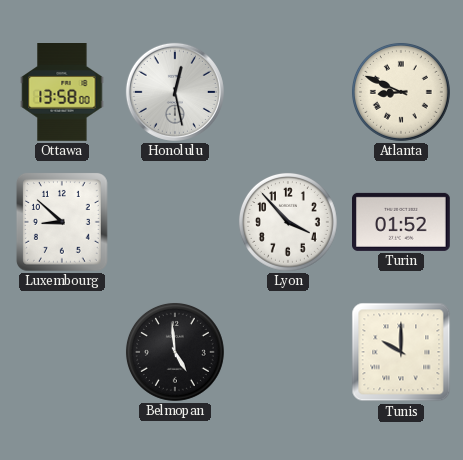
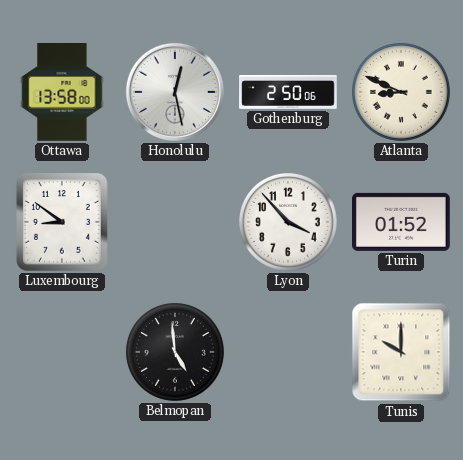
Gothenburg: none -> 2:50
Luxembourg: 8:52 -> 8:51
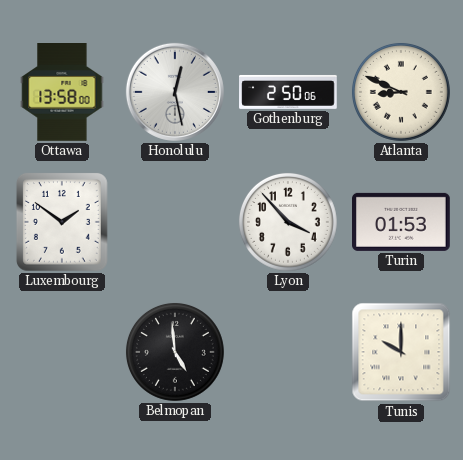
Luxembourg: 8:51 -> 1:51
Turin: 01:52 -> 01:53
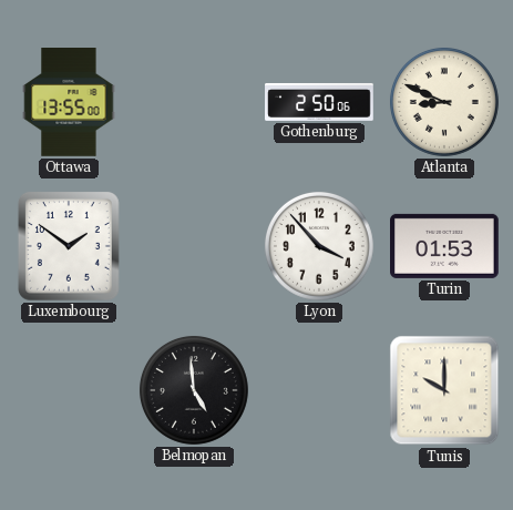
Ottawa: 13:58 -> 13:55
Honolulu: 12:28 -> none
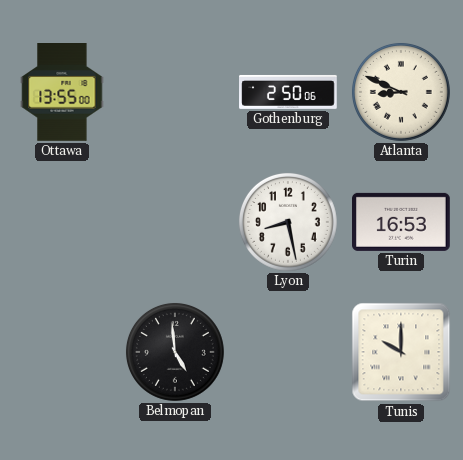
Luxembourg: 1:51 -> none
Lyon: 3:53 -> 8:28
Turin: 01:53 -> 16:53
